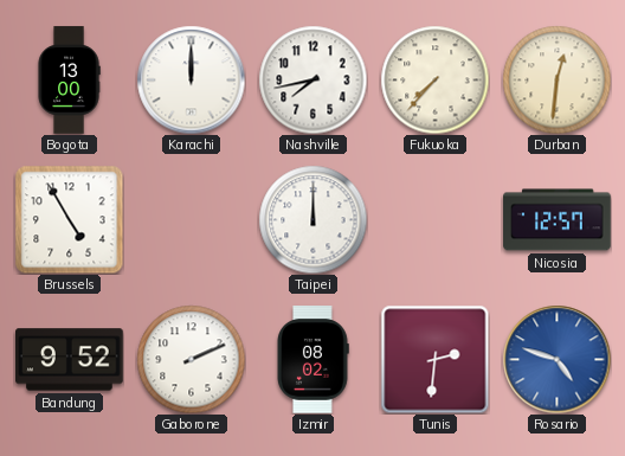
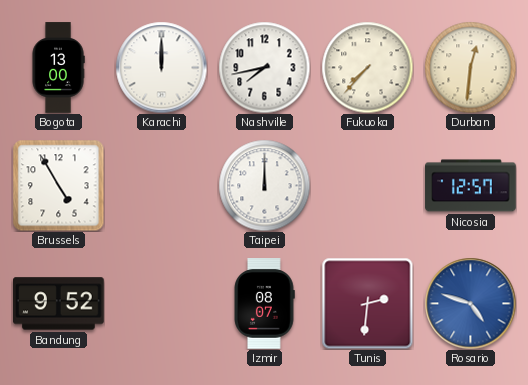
Gaborone: 2:11 -> none
Izmir: 08:02 -> 08:07
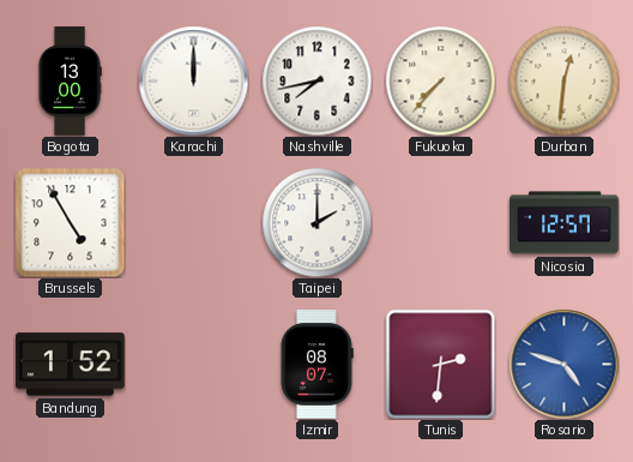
Taipei: 12:00 -> 2:00
Bandung: 9:52 -> 1:52
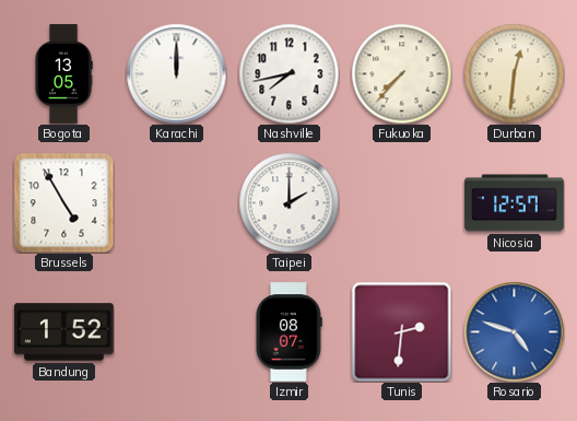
Bogota: 13:00 -> 13:05
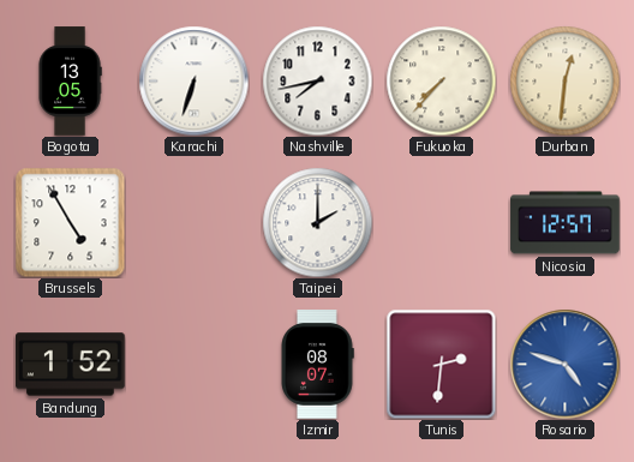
Karachi: 12:00 -> 6:33
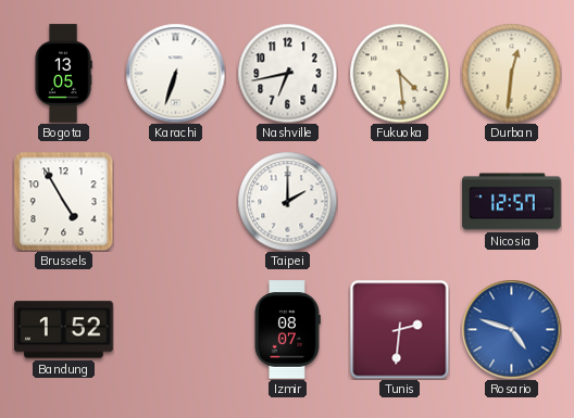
Nashville: 7:43 -> 6:43
Fukuoka: 7:37 -> 4:29
